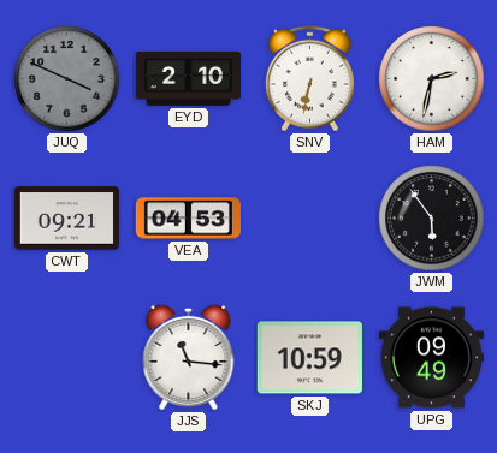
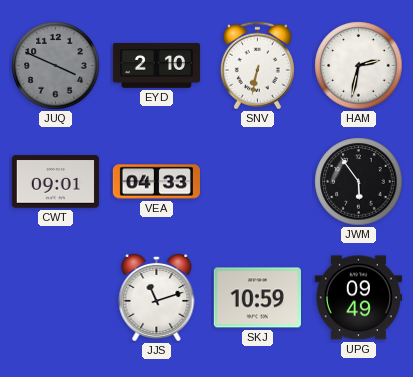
CWT: 09:21 -> 09:01
VEA: 04:53 -> 04:33
JJS: 11:16 -> 11:12
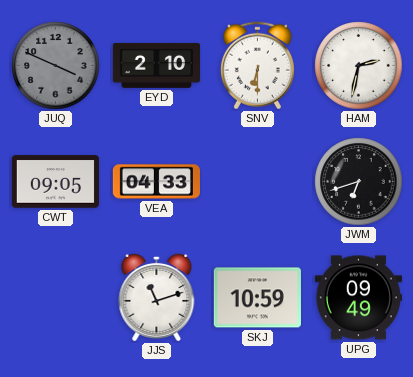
SNV: 6:32 -> 6:30
CWT: 09:01 -> 09:05
JWM: 5:54 -> 6:42
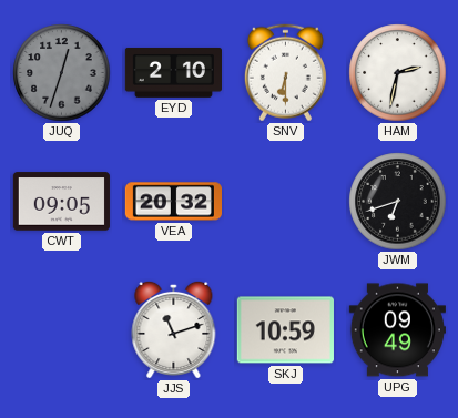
JUQ: 3:49 -> 12:33
VEA: 04:33 -> 20:32
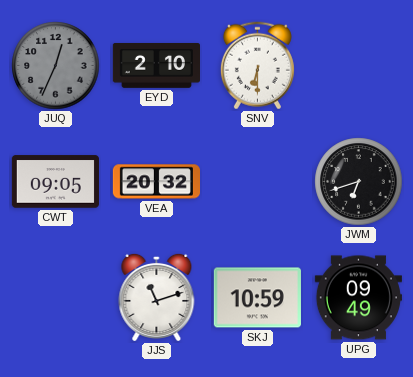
JUQ: 12:33 -> 12:34
HAM: 2:32 -> none
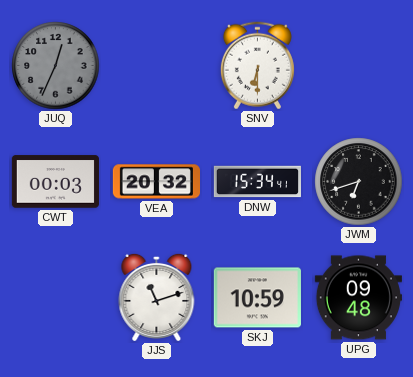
EYD: 2:10 -> none
CWT: 09:05 -> 00:03
DNW: none -> 15:34
UPG: 09:49 -> 09:48
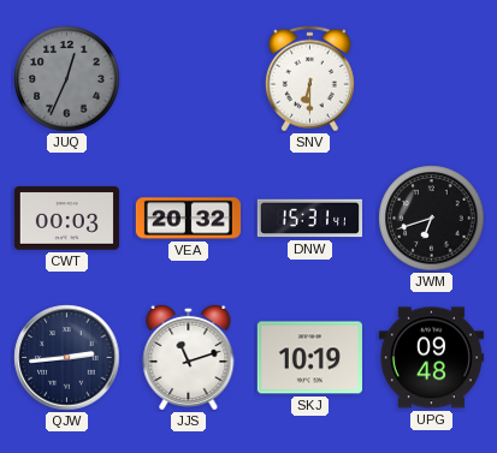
DNW: 15:34 -> 15:31
QJW: none -> 2:44
SKJ: 10:59 -> 10:19
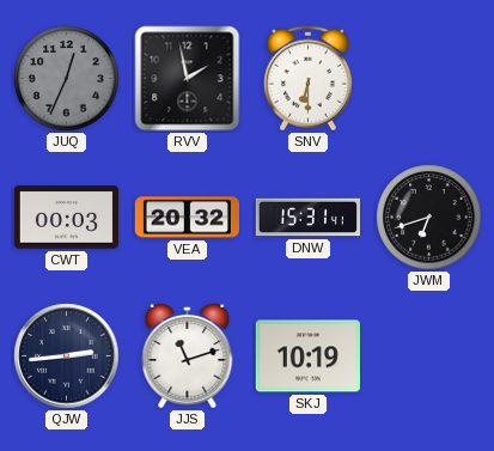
RVV: none -> 1:58
UPG: 09:48 -> none
